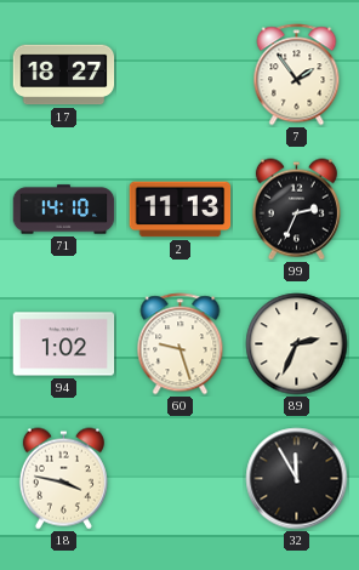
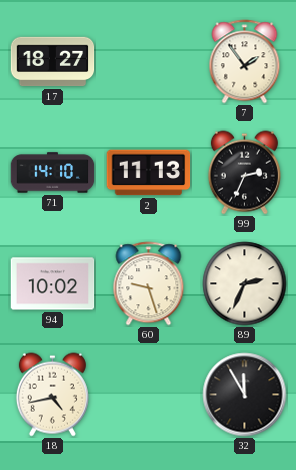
94: 1:02 -> 10:02
18: 3:47 -> 4:43
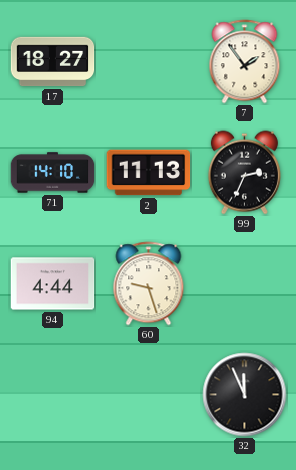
94: 10:02 -> 4:44
89: 2:34 -> none
18: 4:43 -> none
32: 11:55 -> 11:56
